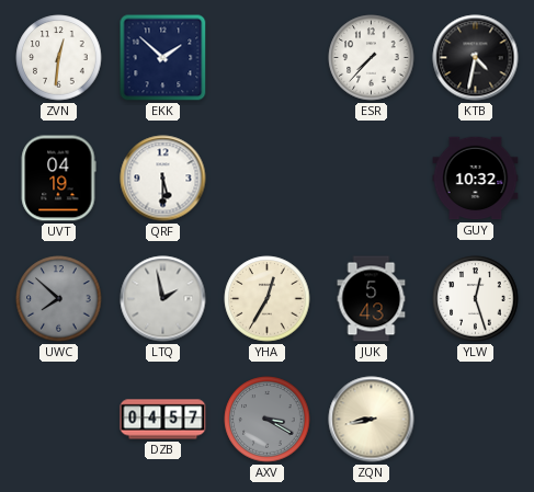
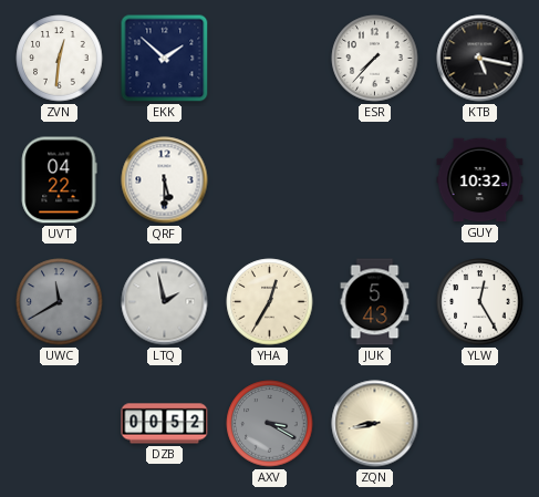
KTB: 4:32 -> 5:17
UVT: 04:19 -> 04:22
UWC: 7:52 -> 11:40
YLW: 12:27 -> 12:25
DZB: 04:57 -> 00:52
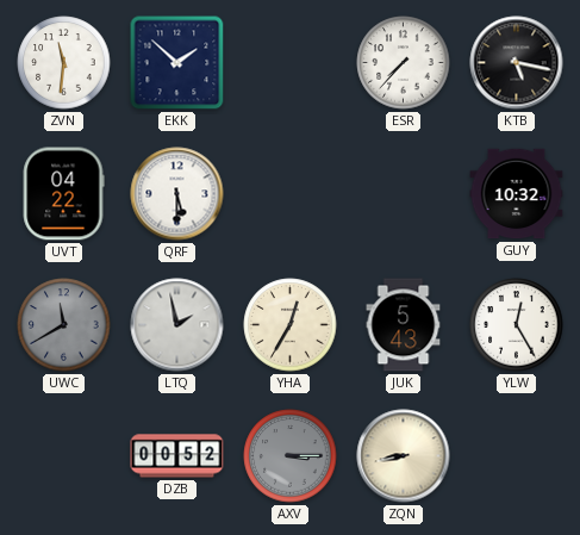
ZVN: 12:31 -> 11:31
AXV: 3:20 -> 3:15
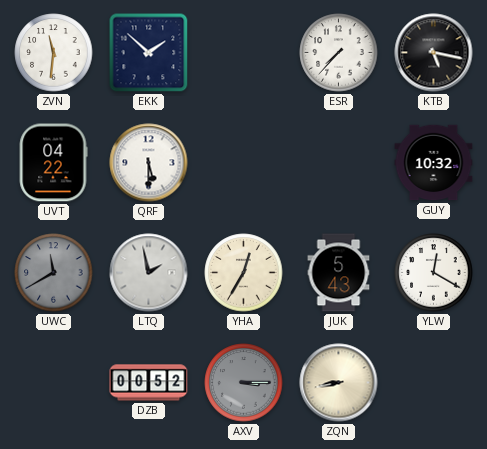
YLW: 12:25 -> 12:20
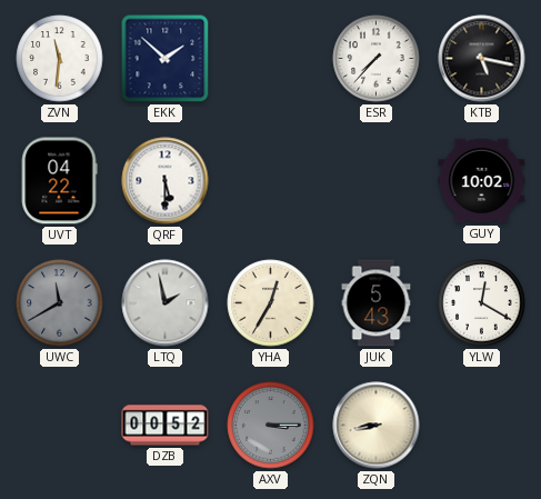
GUY: 10:32 -> 10:02
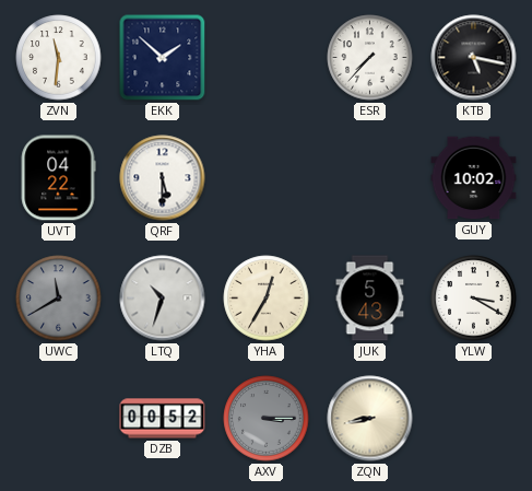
LTQ: 1:58 -> 10:33
YLW: 12:20 -> 3:20
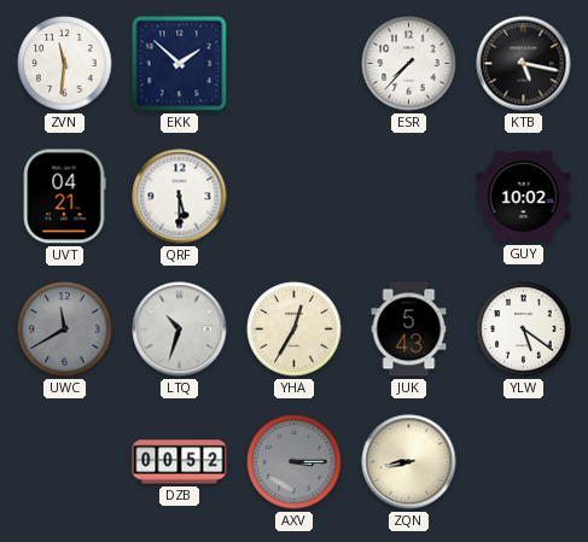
UVT: 04:22 -> 04:21
YLW: 3:20 -> 5:21
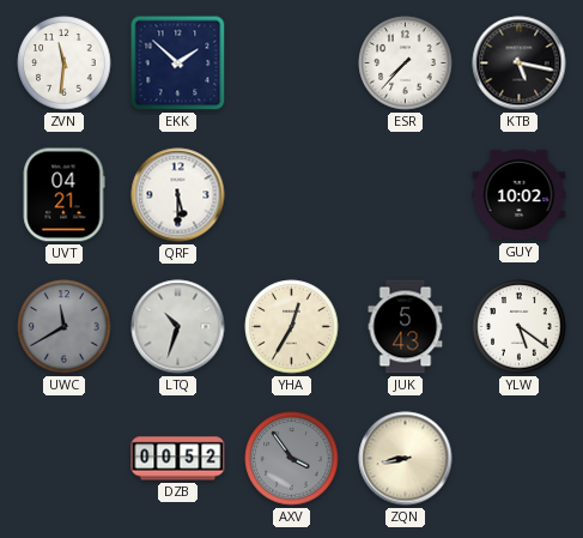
AXV: 3:15 -> 3:54
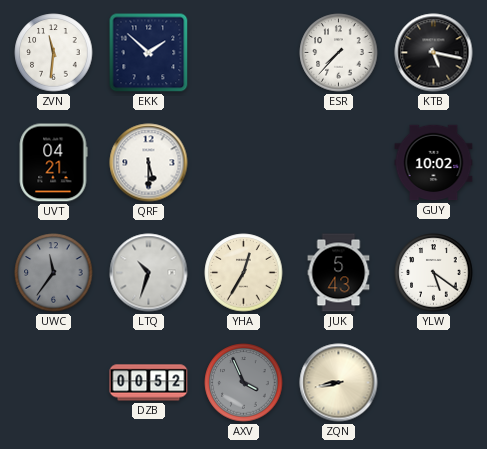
UWC: 11:40 -> 11:36
AXV: 3:54 -> 3:56
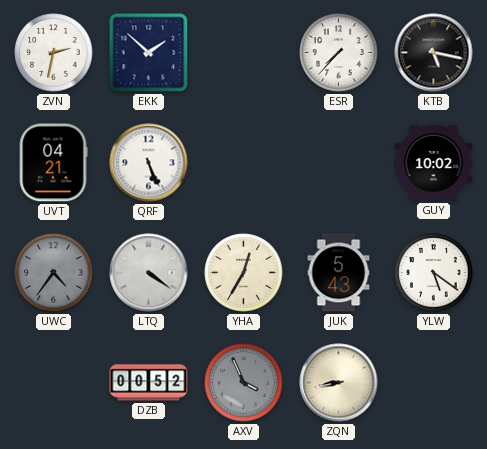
ZVN: 11:31 -> 2:32
QRF: 5:30 -> 5:26
UWC: 11:36 -> 4:36
LTQ: 10:33 -> 4:21
